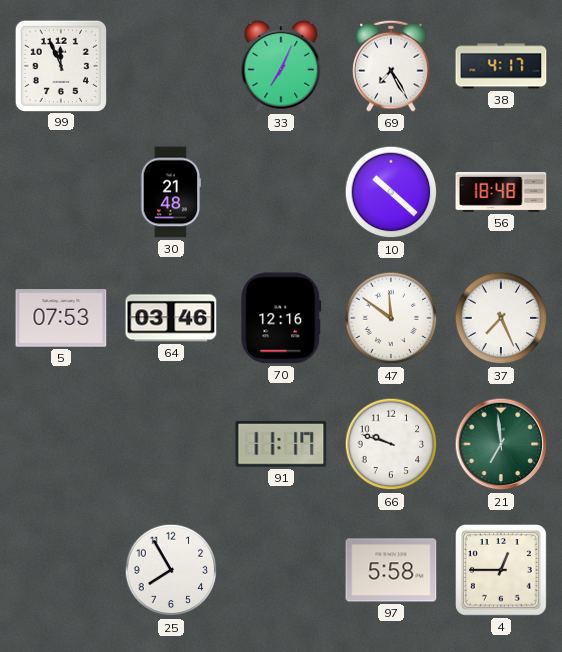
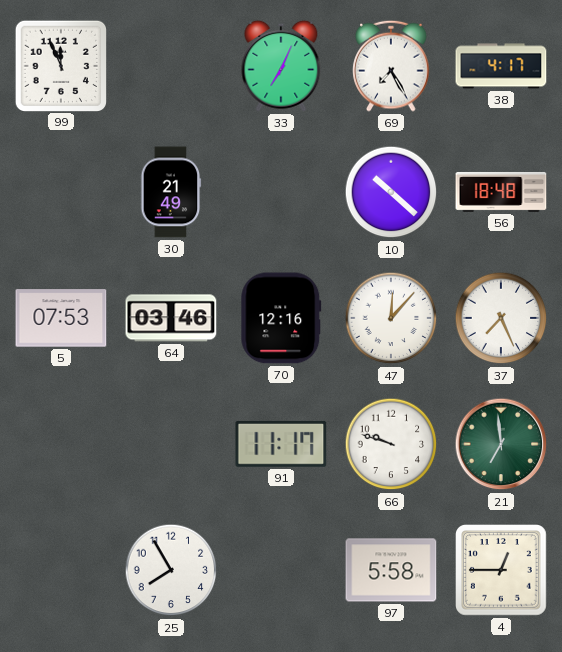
30: 21:48 -> 21:49
47: 11:51 -> 12:07
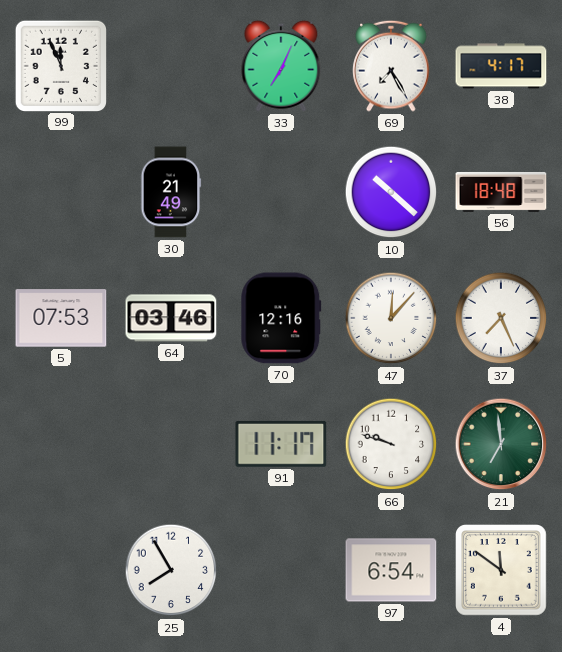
97: 5:58 -> 6:54
4: 12:45 -> 11:51
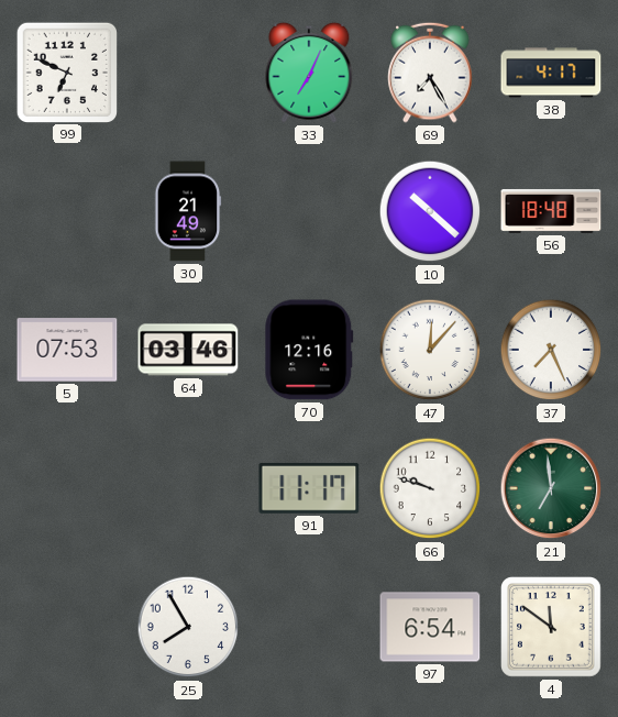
99: 11:56 -> 6:49
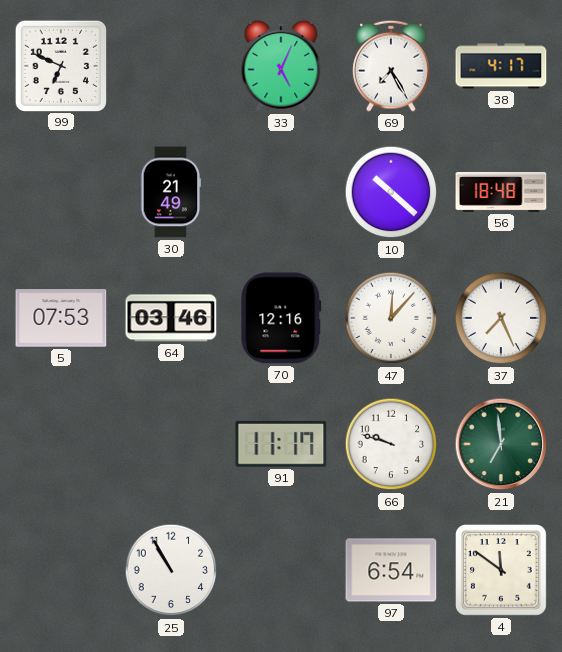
33: 7:04 -> 5:04
25: 7:55 -> 10:55
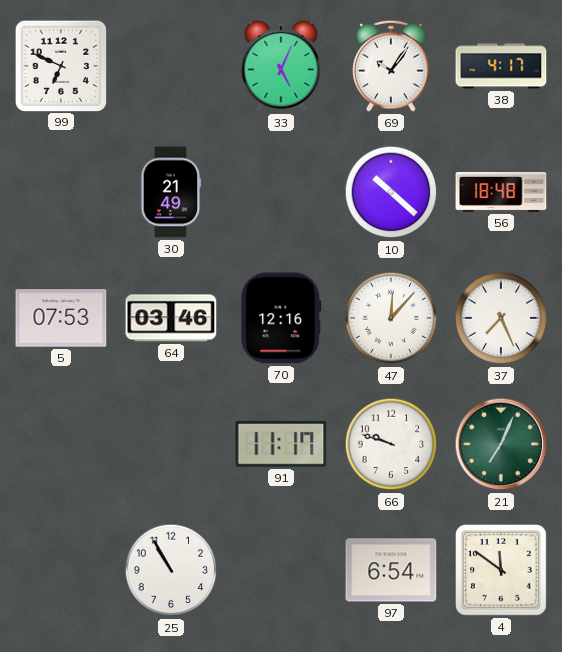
69: 7:25 -> 10:06
21: 6:59 -> 7:04
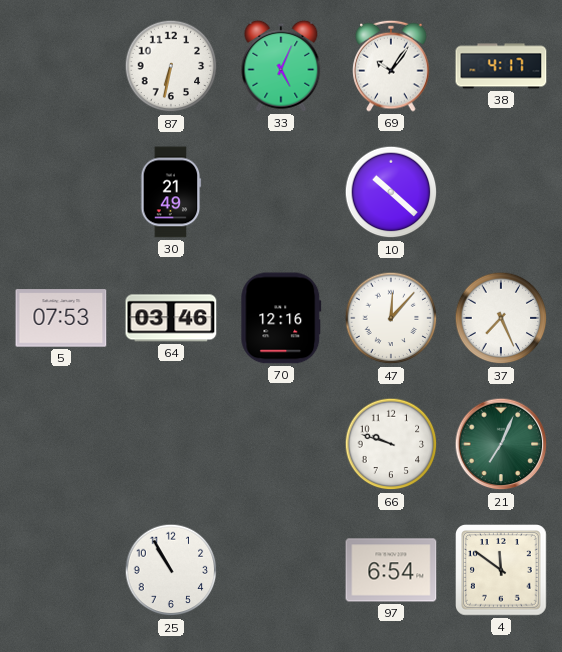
99: 6:49 -> none
87: none -> 6:32
56: 18:48 -> none
91: 11:17 -> none
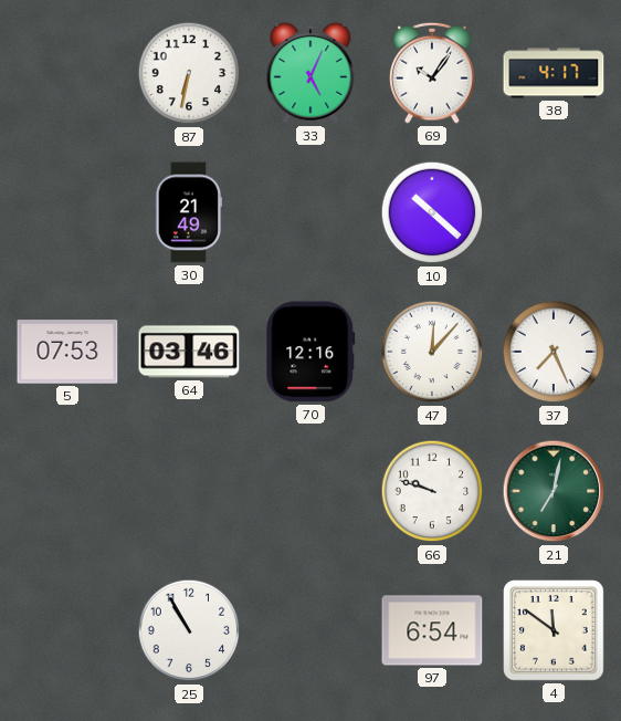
21: 7:04 -> 7:02
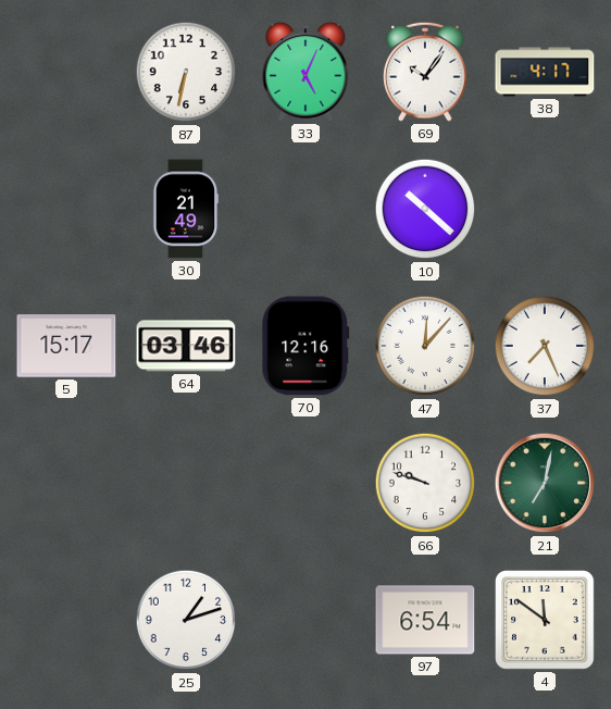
5: 07:53 -> 15:17
25: 10:55 -> 1:12
